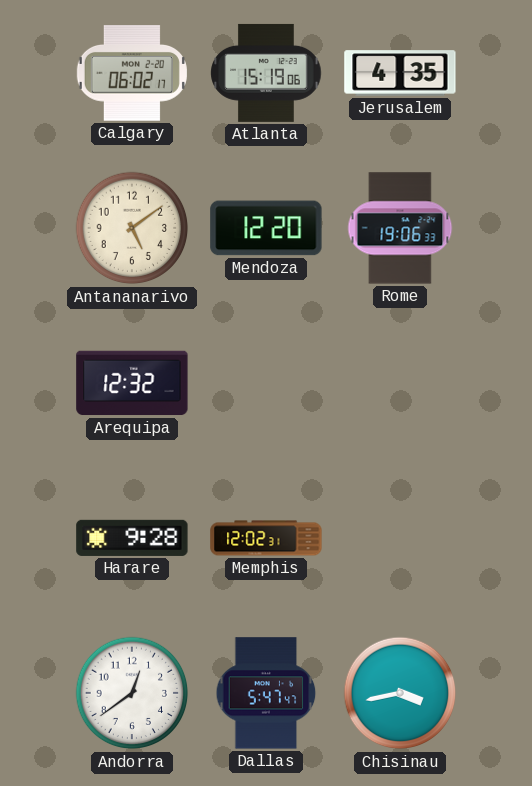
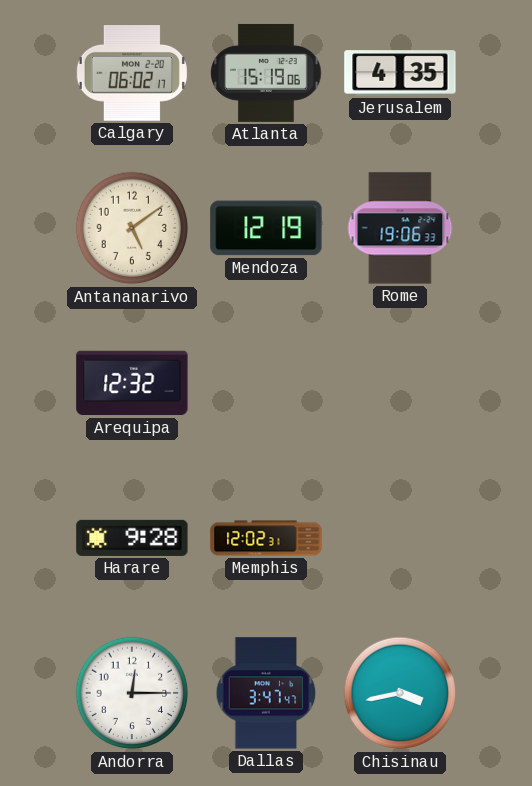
Mendoza: 12:20 -> 12:19
Andorra: 12:39 -> 12:15
Dallas: 5:47 -> 3:47
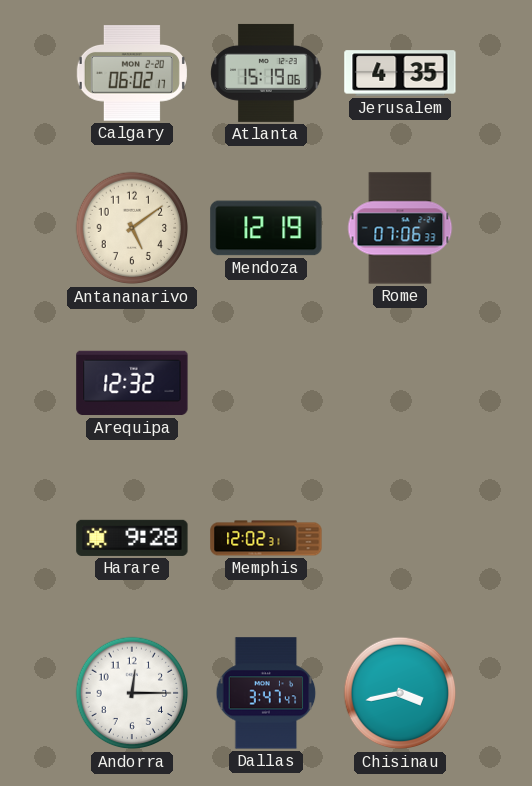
Rome: 19:06 -> 07:06
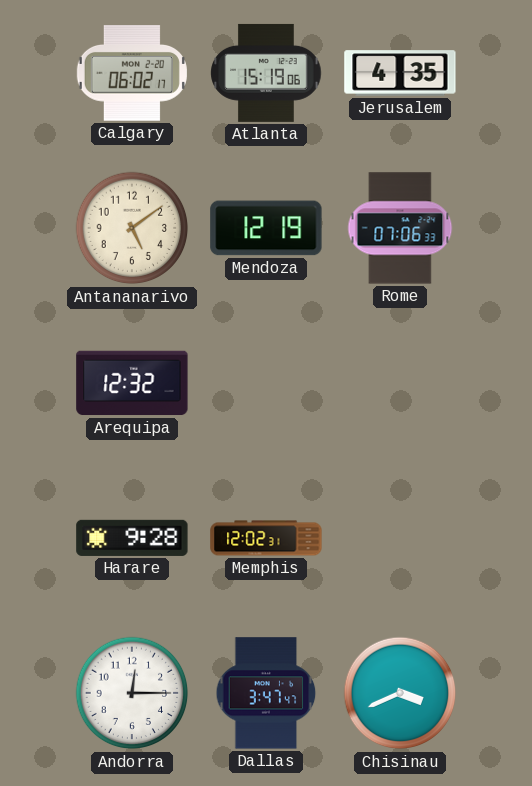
Chisinau: 3:43 -> 3:41
